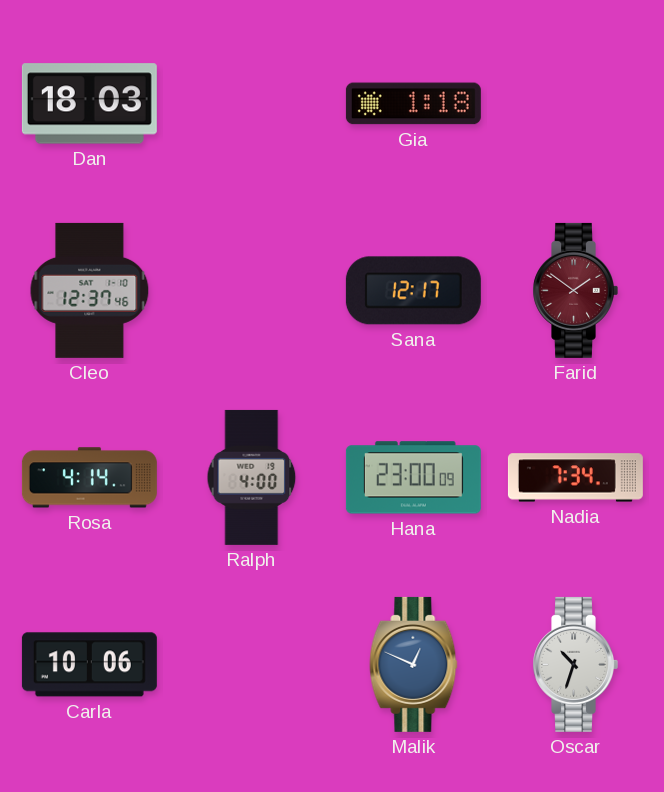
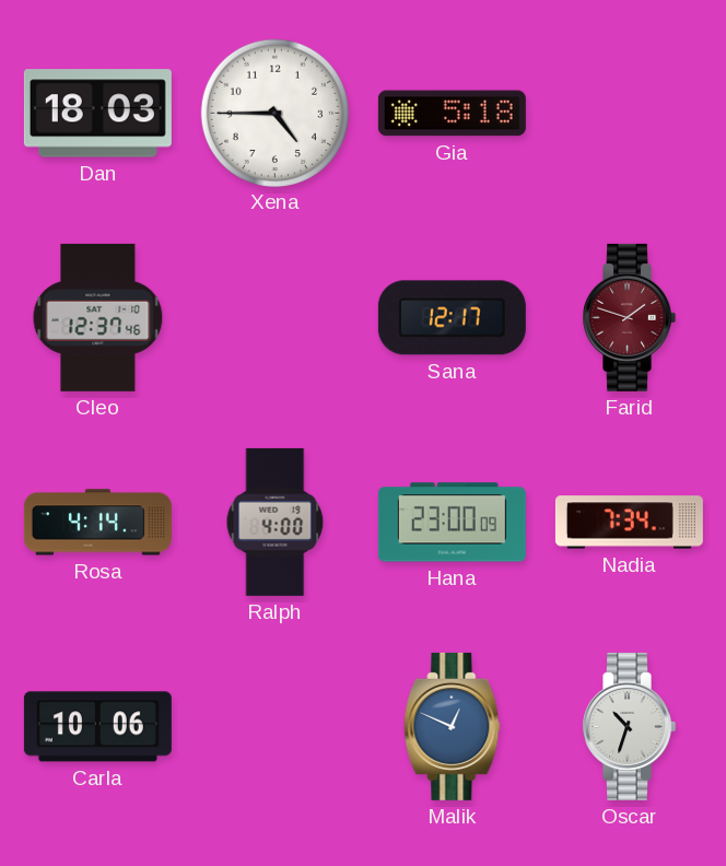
Xena: none -> 4:45
Gia: 1:18 -> 5:18
Farid: 1:51 -> 1:48
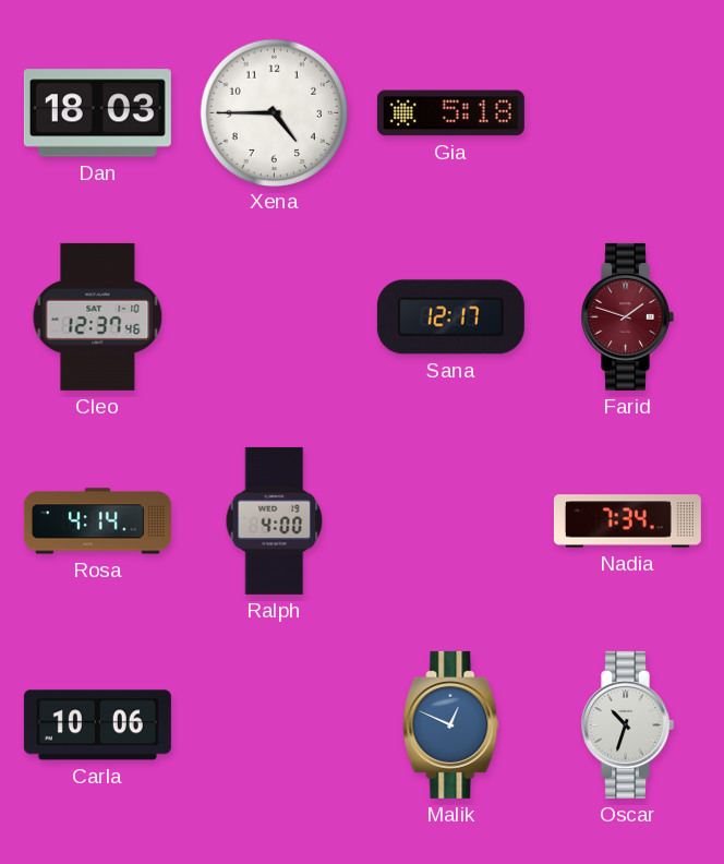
Hana: 23:00 -> none
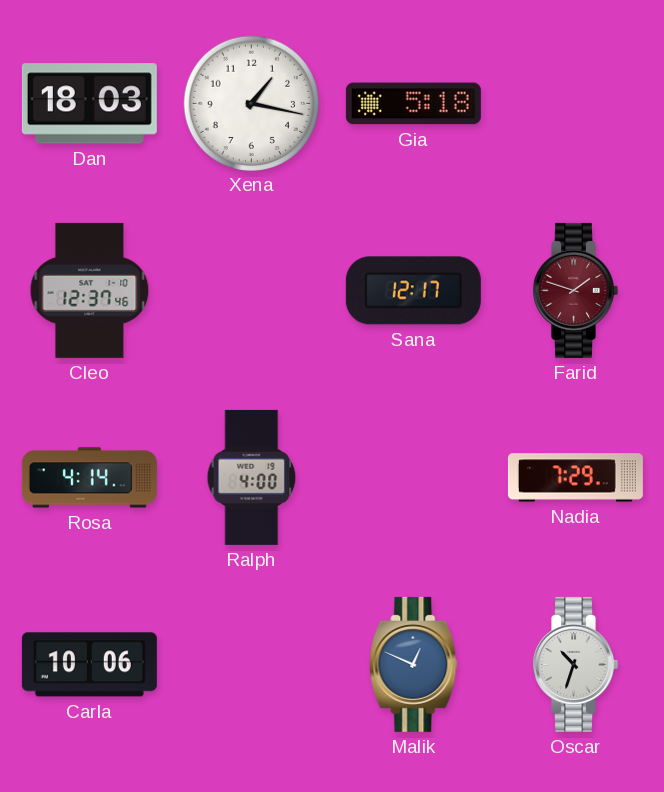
Xena: 4:45 -> 1:17
Nadia: 7:34 -> 7:29
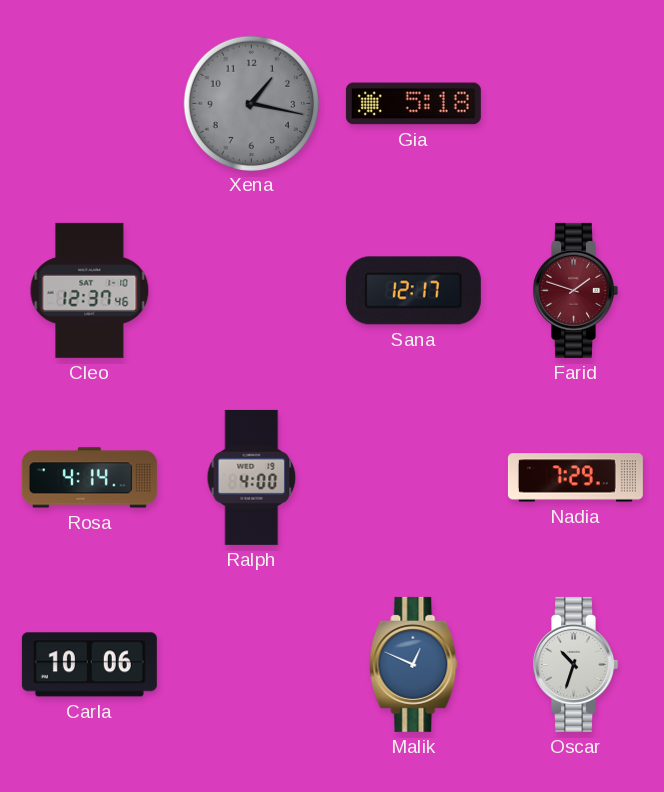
Dan: 18:03 -> none
Xena dial: white -> grey
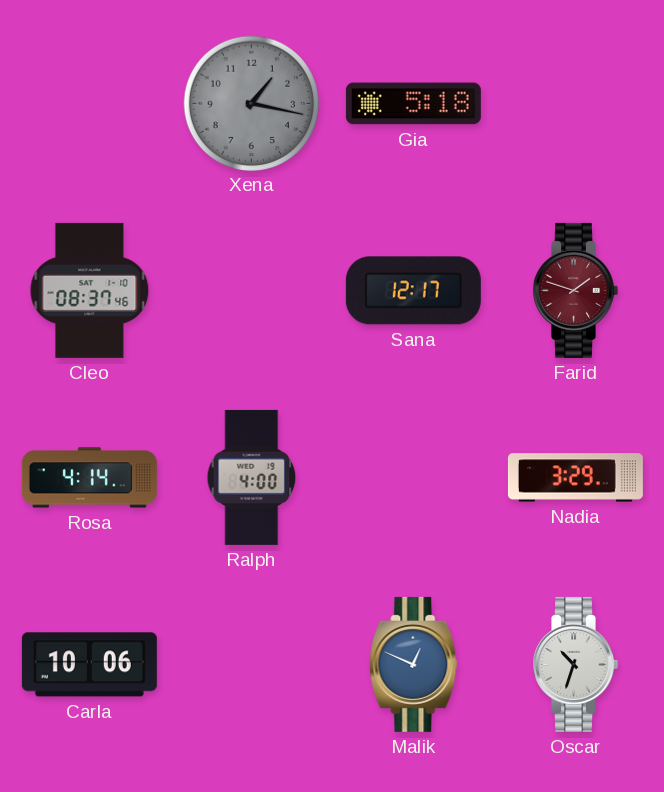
Cleo: 12:37 -> 08:37
Nadia: 7:29 -> 3:29
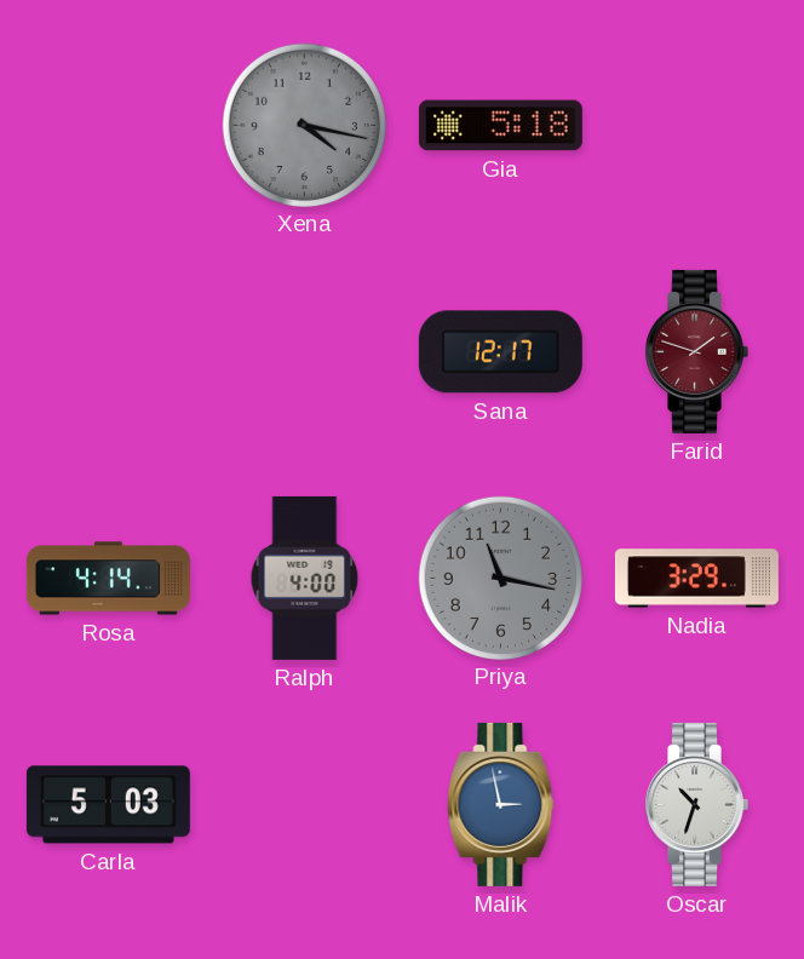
Xena: 1:17 -> 4:17
Cleo: 08:37 -> none
Priya: none -> 11:17
Carla: 10:06 -> 5:03
Malik: 12:49 -> 2:58
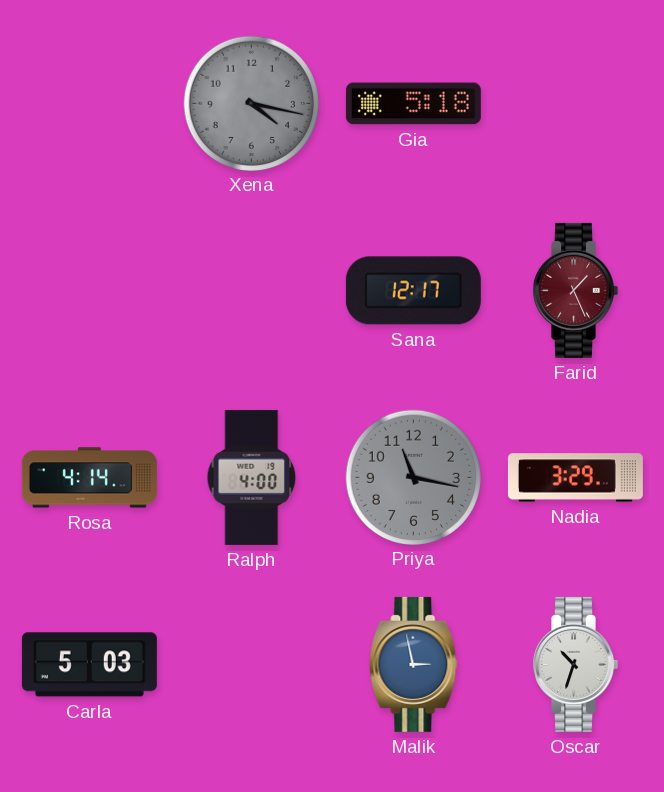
Farid: 1:48 -> 1:26
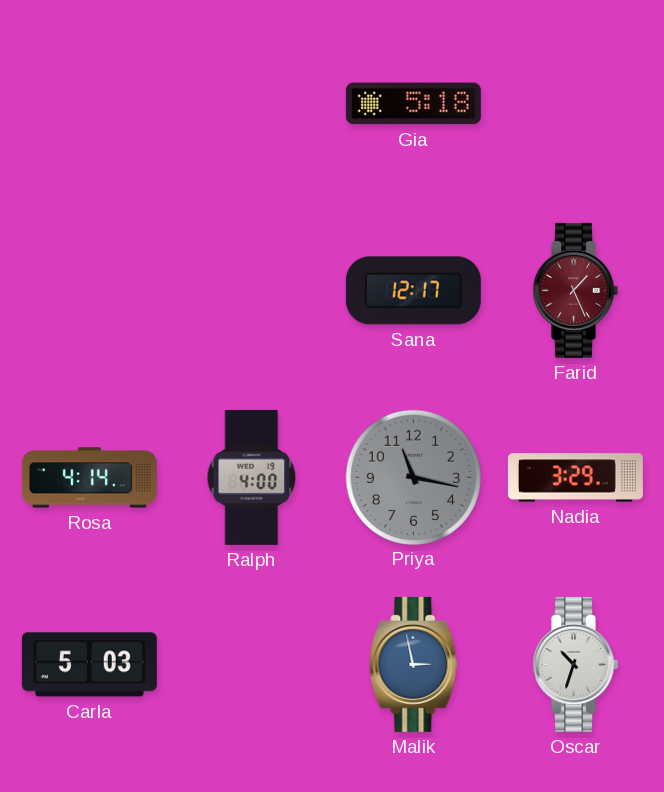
Xena: 4:17 -> none
